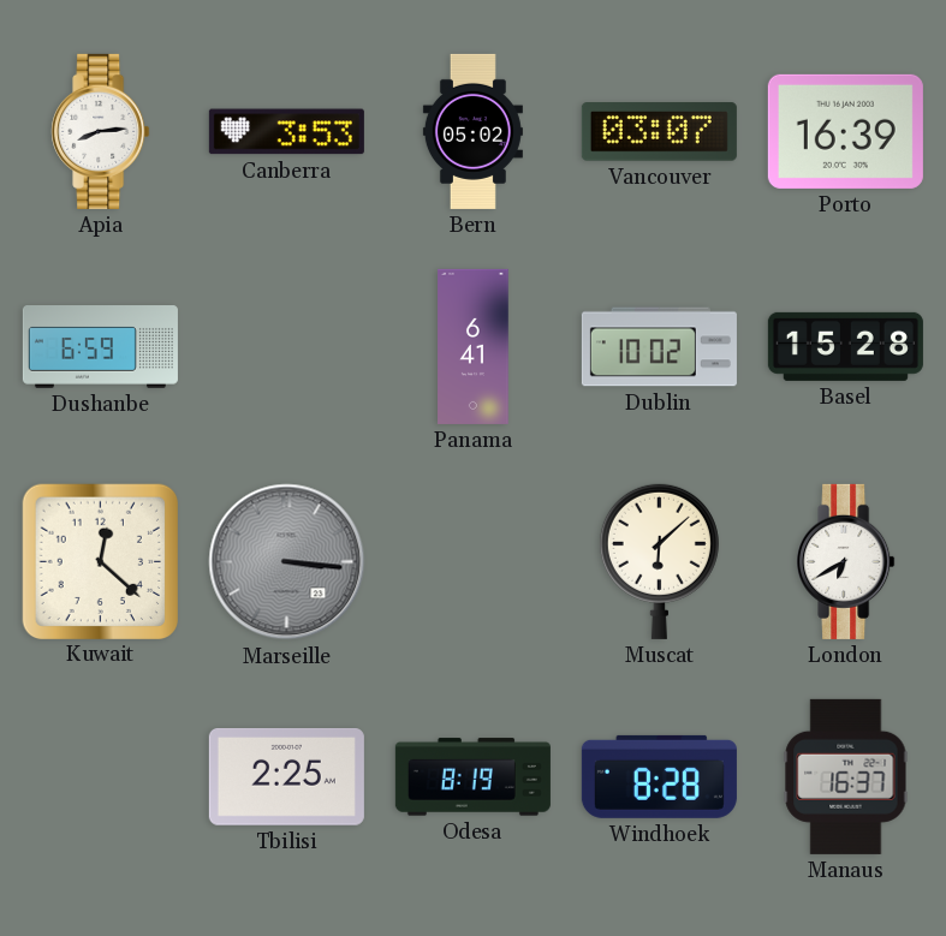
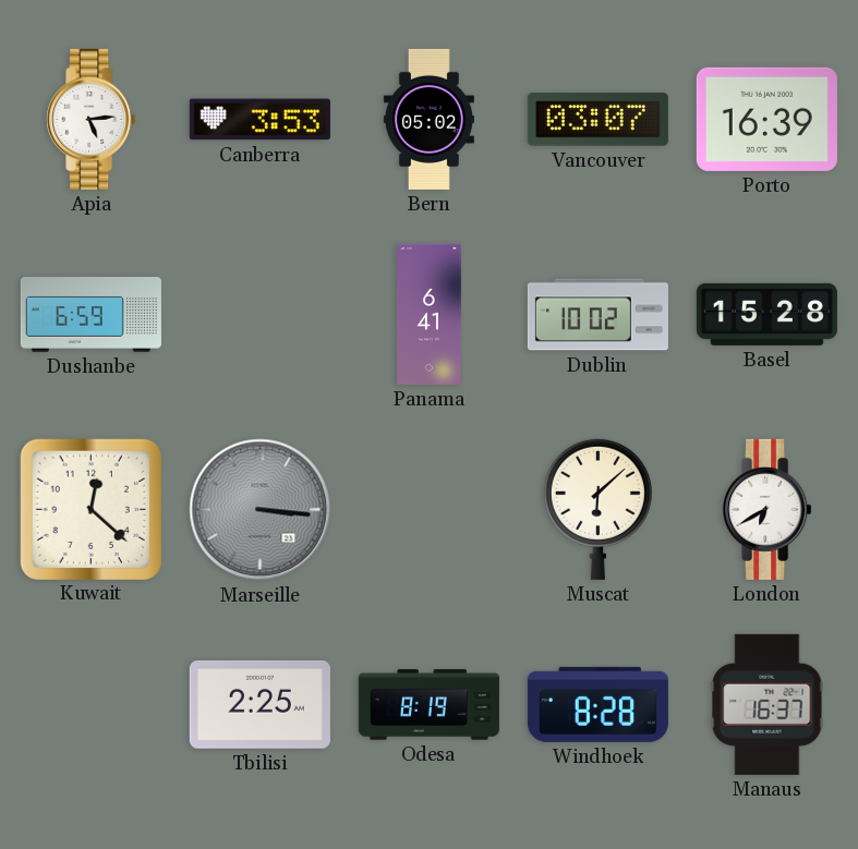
Apia: 8:14 -> 5:14
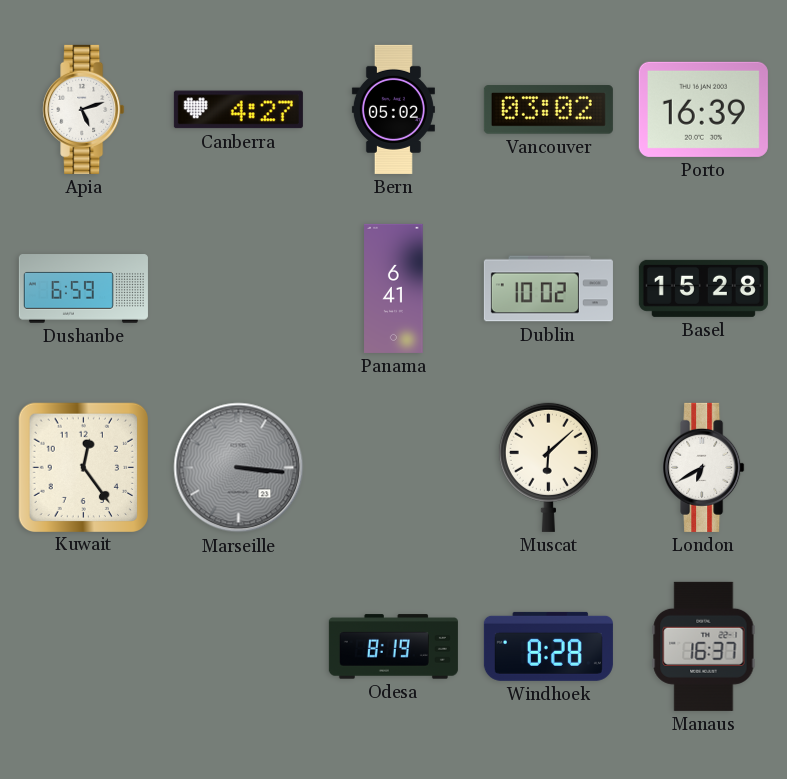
Apia: 5:14 -> 5:12
Canberra: 3:53 -> 4:27
Vancouver: 03:07 -> 03:02
Kuwait: 12:22 -> 12:24
Tbilisi: 2:25 -> none
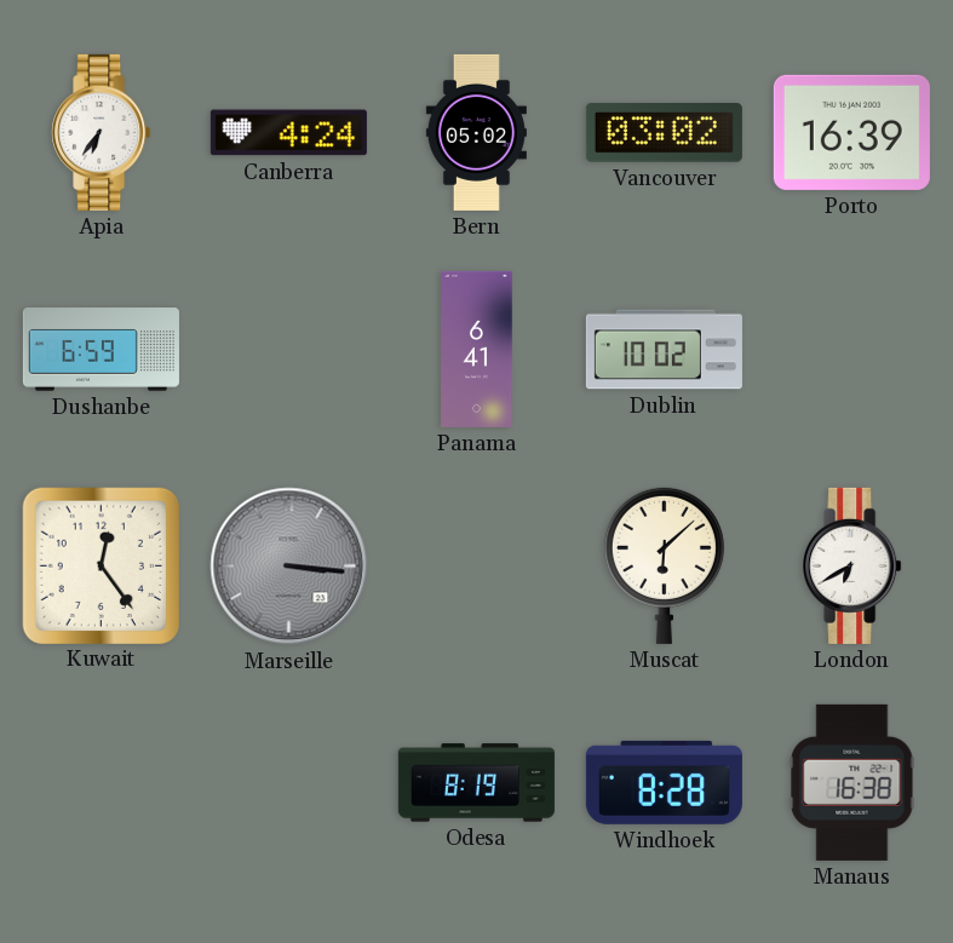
Apia: 5:12 -> 6:36
Canberra: 4:27 -> 4:24
Basel: 15:28 -> none
Manaus: 16:37 -> 16:38
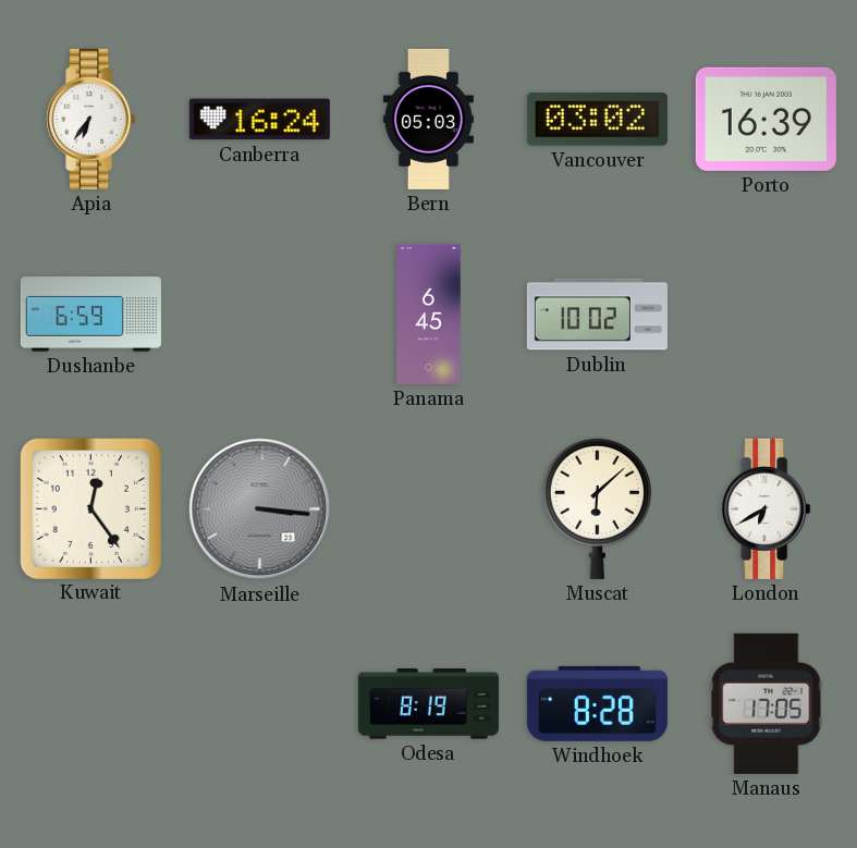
Canberra: 4:24 -> 16:24
Bern: 05:02 -> 05:03
Panama: 6:41 -> 6:45
Manaus: 16:38 -> 17:05
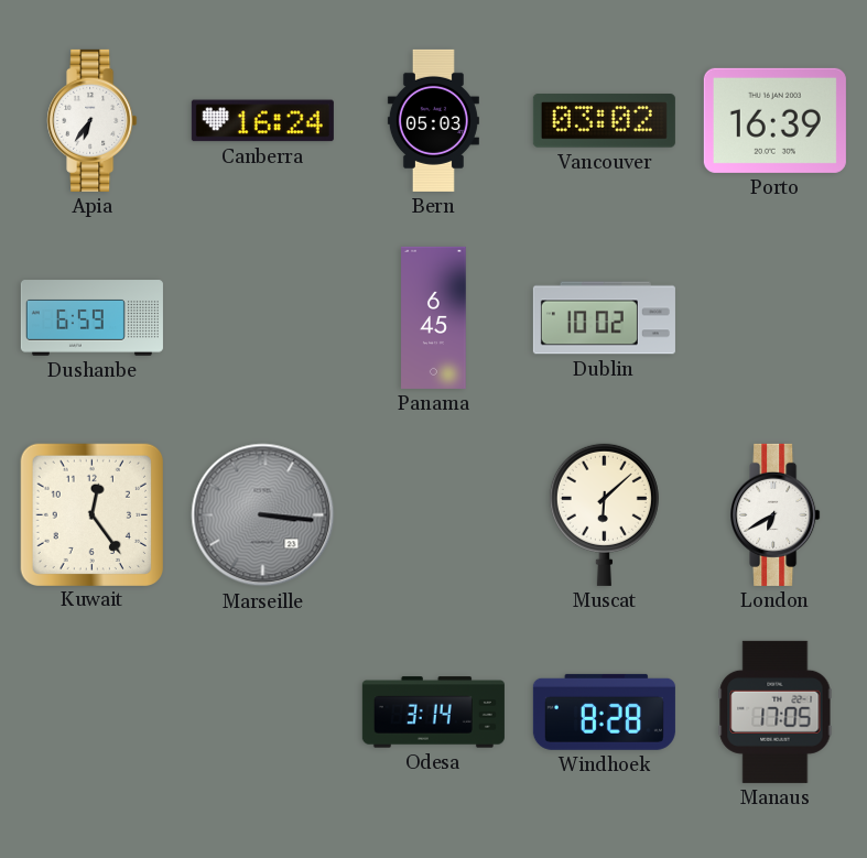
Odesa: 8:19 -> 3:14
